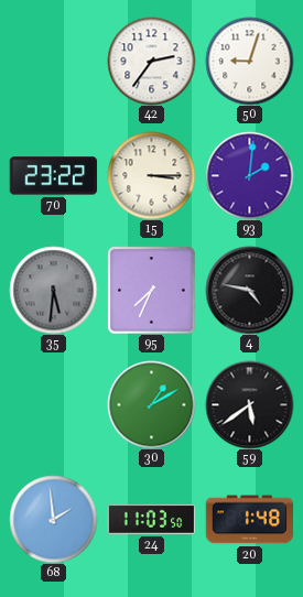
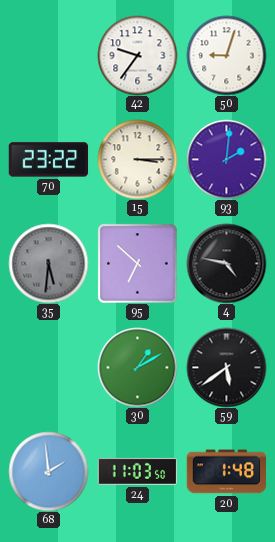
42: 2:36 -> 9:36
95: 7:34 -> 6:52
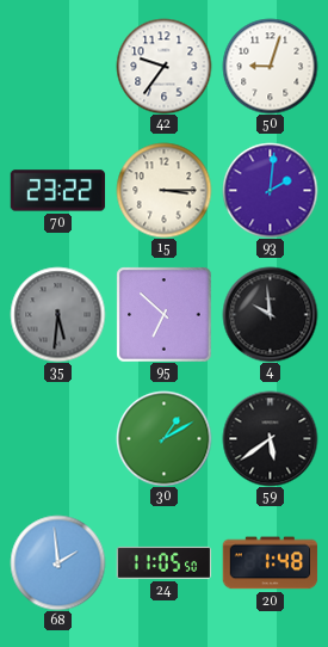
4: 4:47 -> 9:59
24: 11:03 -> 11:05
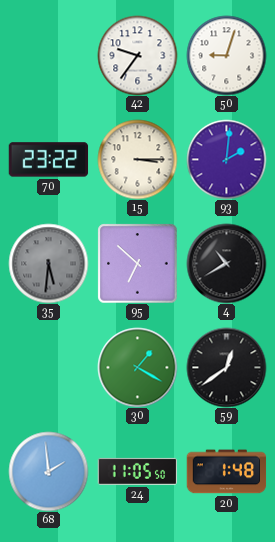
4: 9:59 -> 10:40
30: 1:10 -> 1:20
59: 5:39 -> 12:39
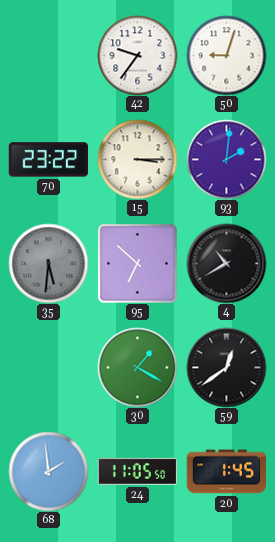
20: 1:48 -> 1:45
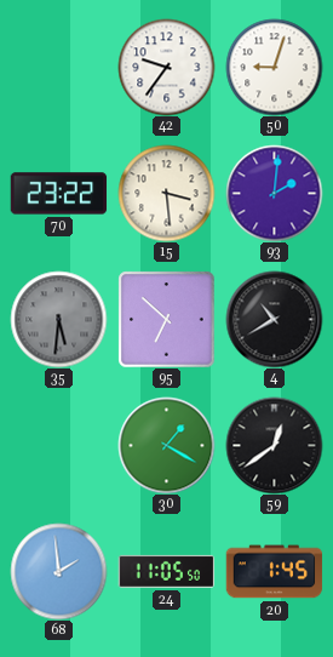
15: 3:15 -> 3:29
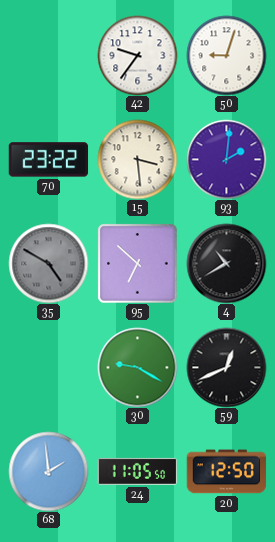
35: 5:31 -> 4:50
30: 1:20 -> 9:20
59: 12:39 -> 12:41
20: 1:45 -> 12:50
